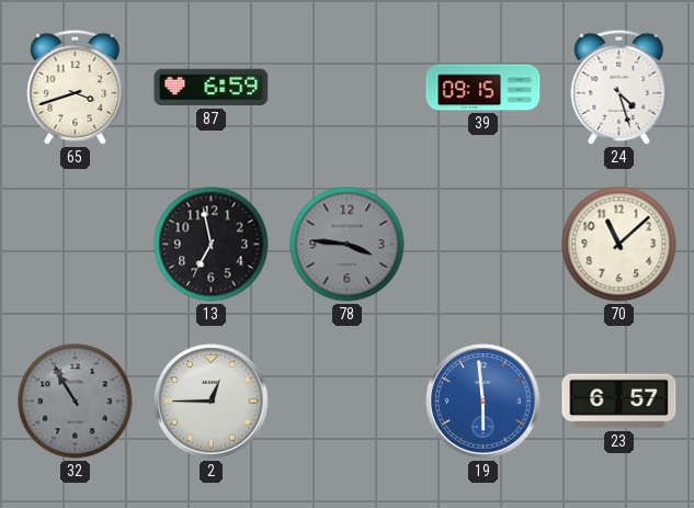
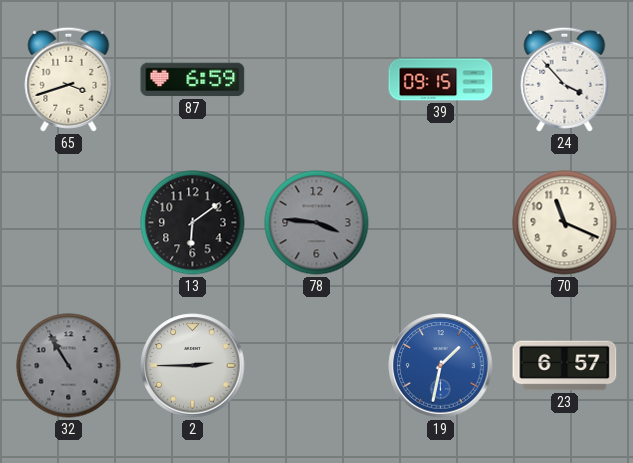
24: 4:27 -> 3:53
13: 6:58 -> 6:09
70: 11:08 -> 11:19
2: 12:45 -> 2:45
19: 5:59 -> 1:32
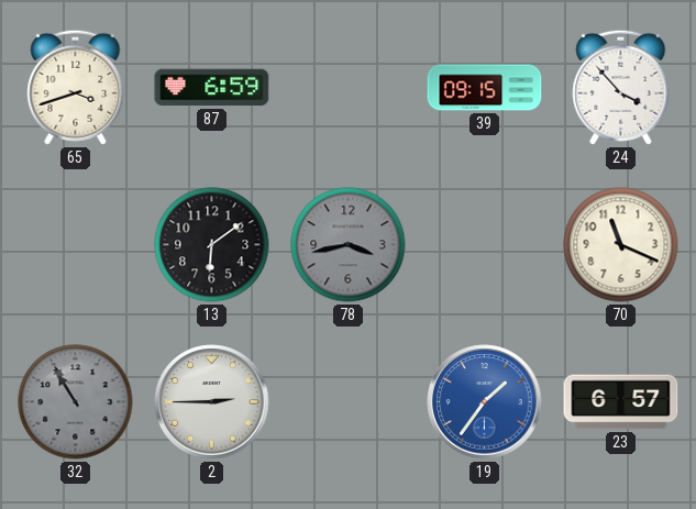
78: 3:46 -> 3:43
19: 1:32 -> 1:36
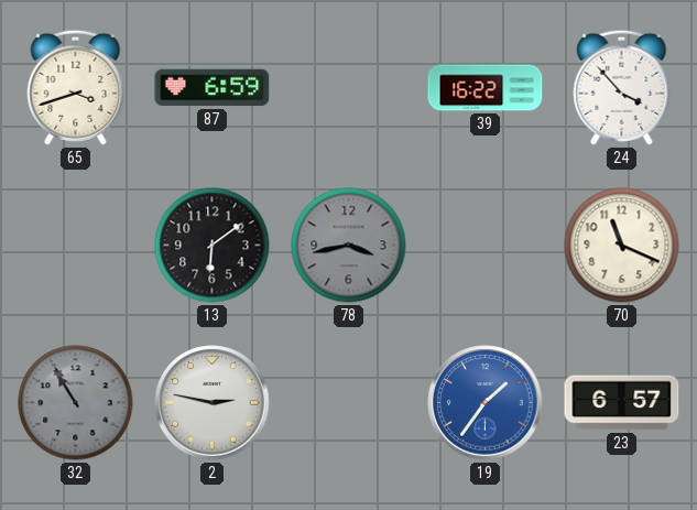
39: 09:15 -> 16:22
2: 2:45 -> 2:47
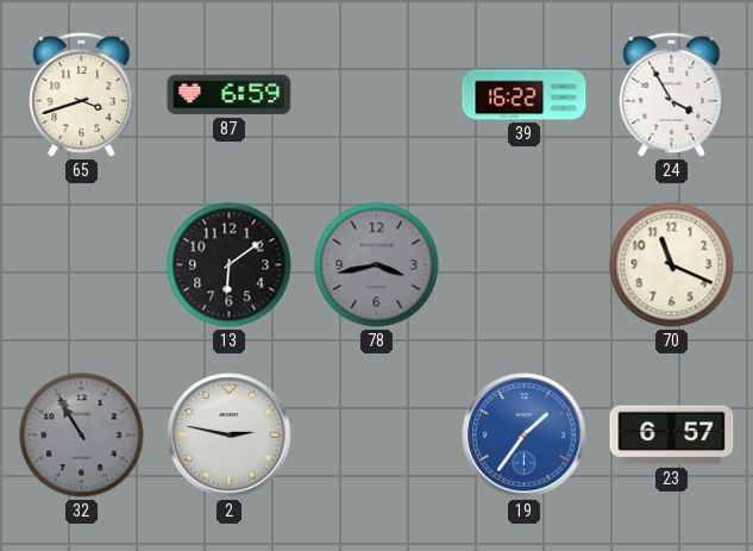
24: 3:53 -> 3:55
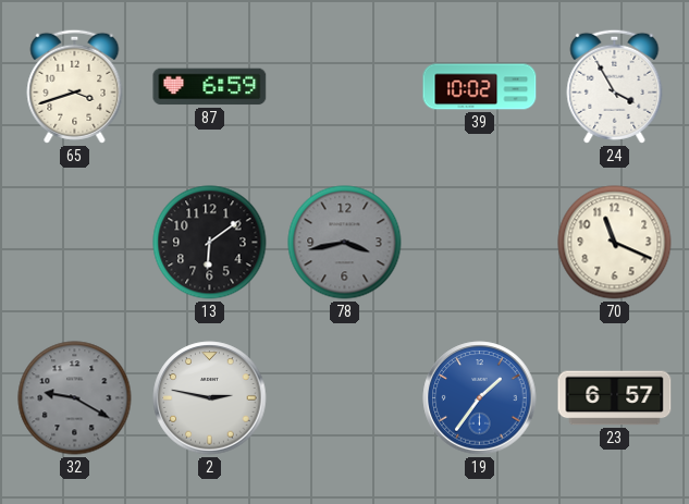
39: 16:22 -> 10:02
32: 10:55 -> 9:20
